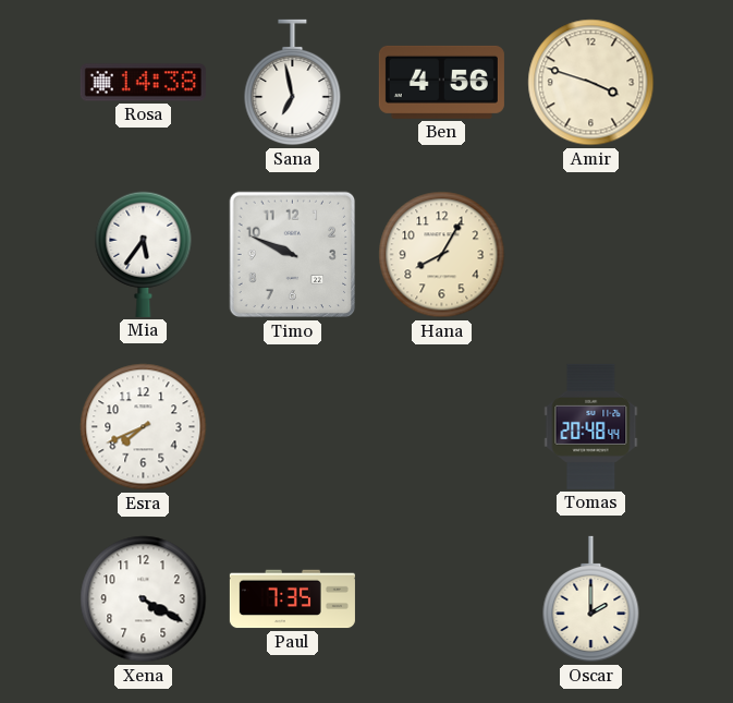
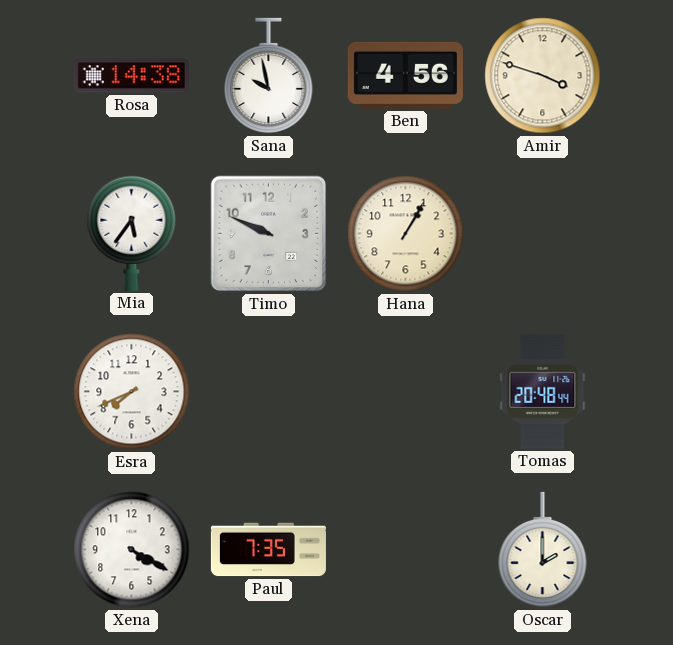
Sana: 6:58 -> 9:58
Hana: 8:05 -> 1:05
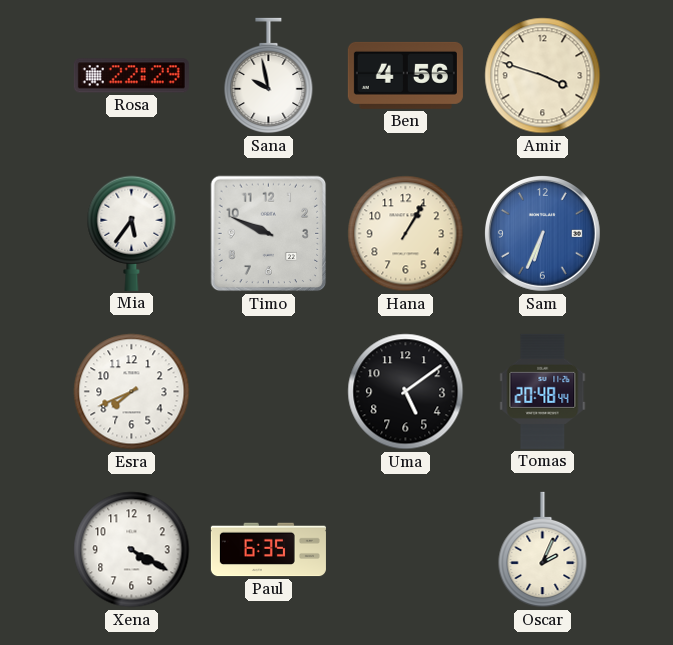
Rosa: 14:38 -> 22:29
Sam: none -> 6:34
Uma: none -> 5:09
Paul: 7:35 -> 6:35
Oscar: 2:00 -> 2:04
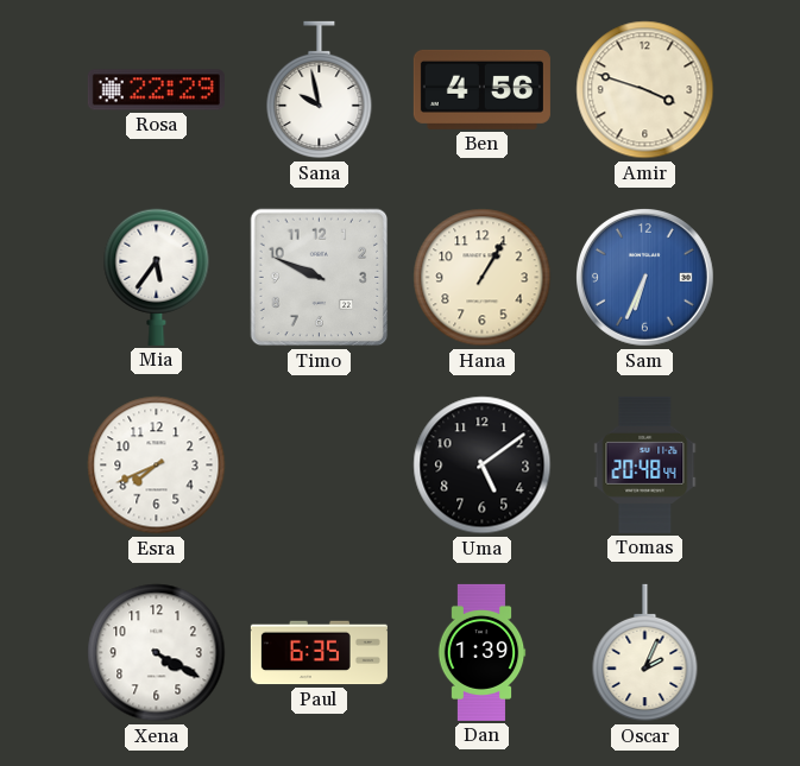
Dan: none -> 1:39
